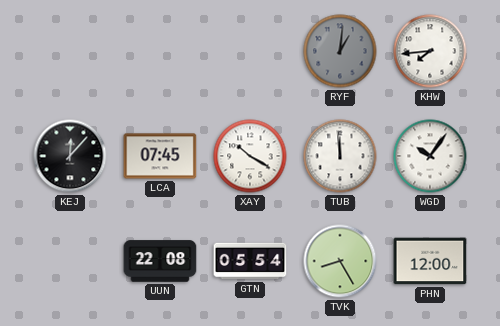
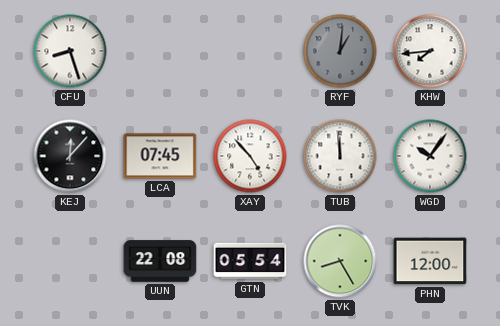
CFU: none -> 8:27
XAY: 10:20 -> 4:53
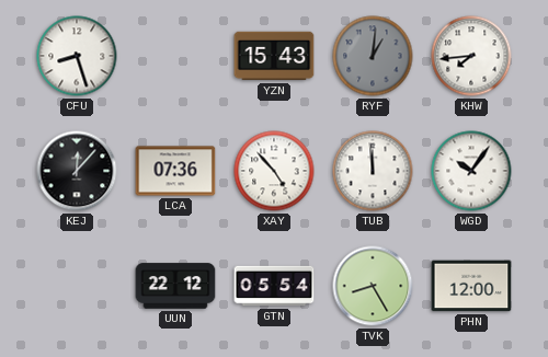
YZN: none -> 15:43
LCA: 07:45 -> 07:36
UUN: 22:08 -> 22:12
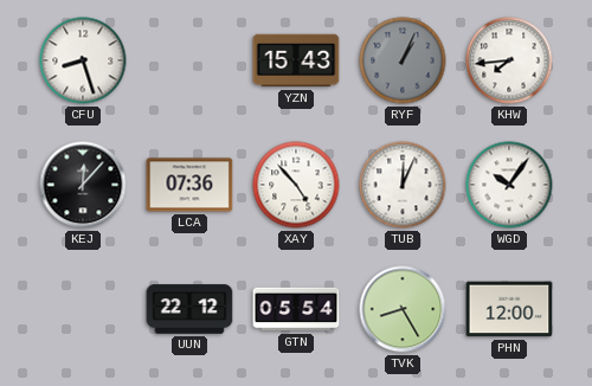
RYF: 1:01 -> 1:04
TUB: 11:59 -> 12:04
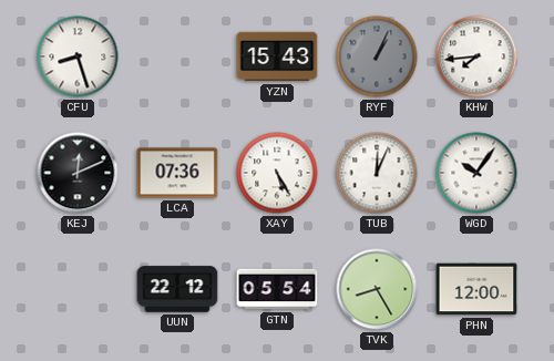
KEJ: 12:07 -> 12:11
XAY: 4:53 -> 5:25
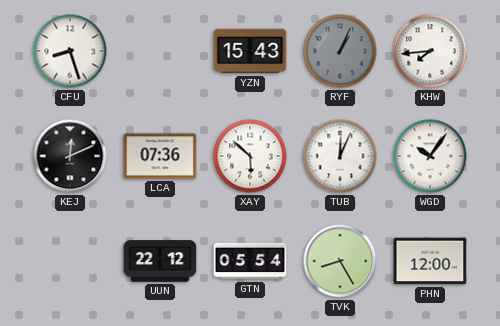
XAY: 5:25 -> 5:52
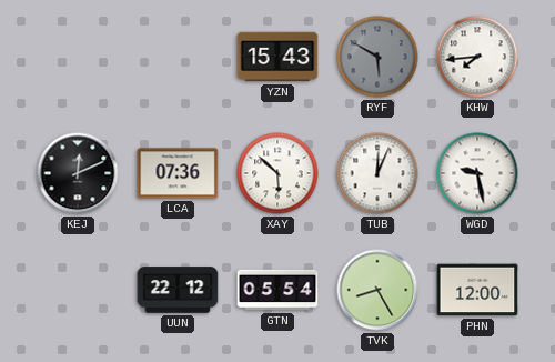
CFU: 8:27 -> none
RYF: 1:04 -> 5:50
WGD: 10:06 -> 9:28
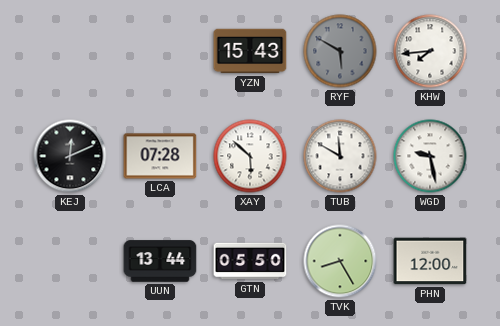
LCA: 07:36 -> 07:28
TUB: 12:04 -> 11:50
UUN: 22:12 -> 13:44
GTN: 05:54 -> 05:50
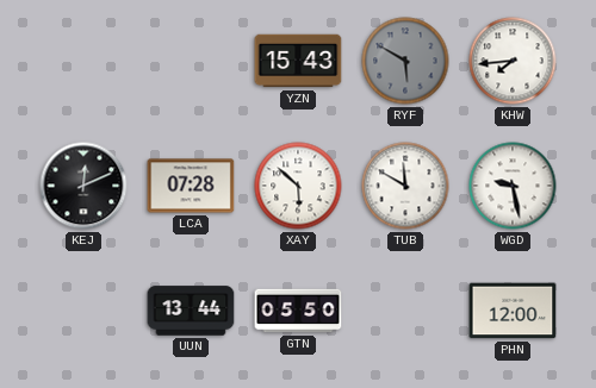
TVK: 8:25 -> none
